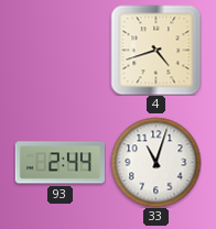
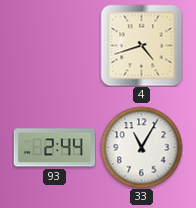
33: 11:03 -> 11:05
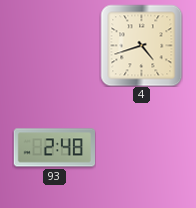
93: 2:44 -> 2:48
33: 11:05 -> none
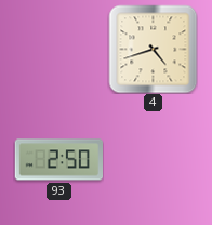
93: 2:48 -> 2:50
